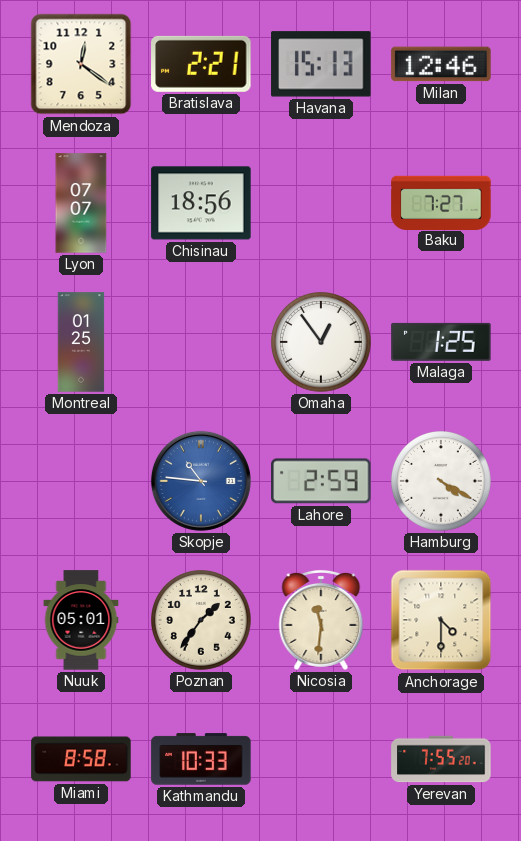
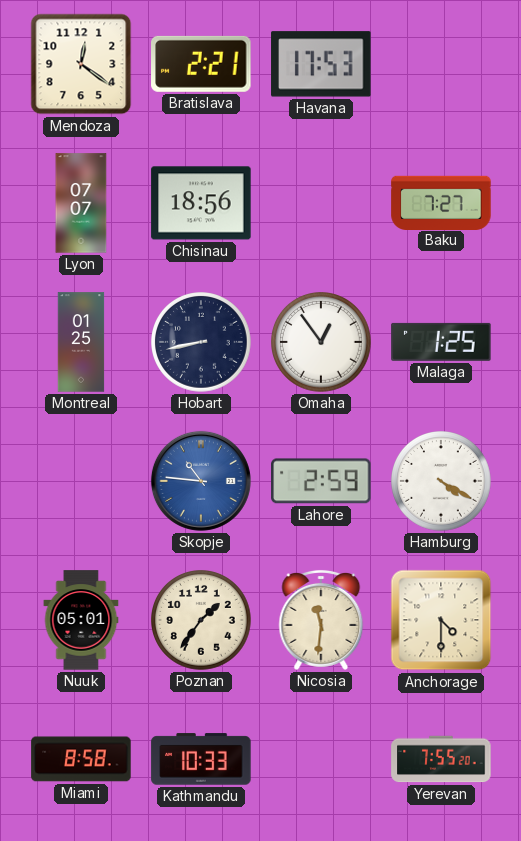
Havana: 15:13 -> 17:53
Milan: 12:46 -> none
Hobart: none -> 8:43
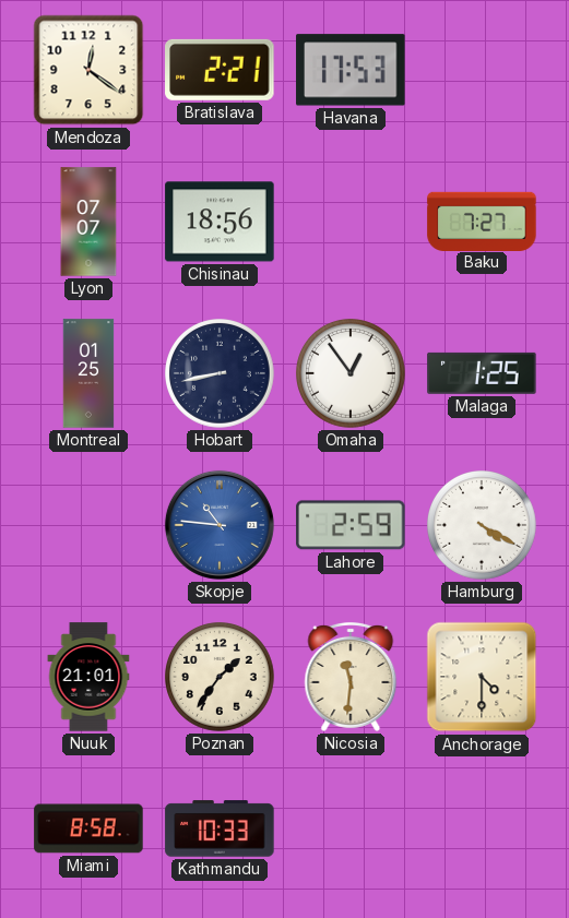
Nuuk: 05:01 -> 21:01
Yerevan: 7:55 -> none
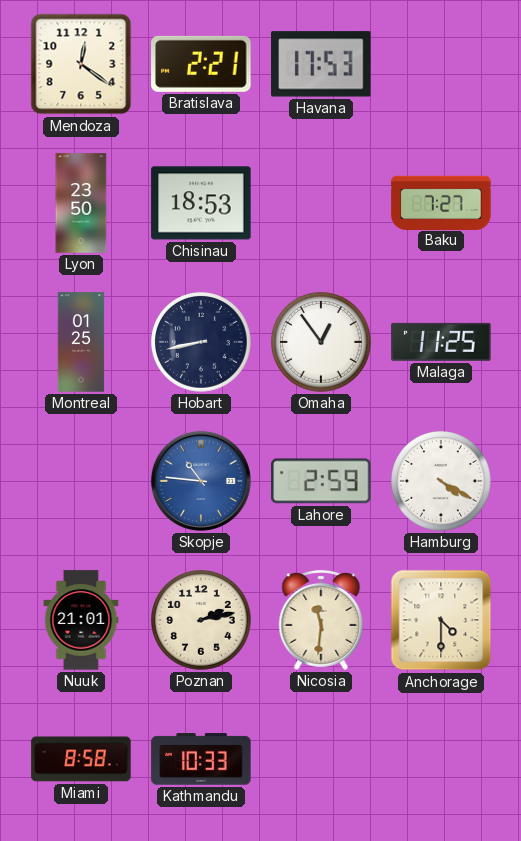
Lyon: 07:07 -> 23:50
Chisinau: 18:56 -> 18:53
Malaga: 1:25 -> 11:25
Poznan: 1:36 -> 2:13
